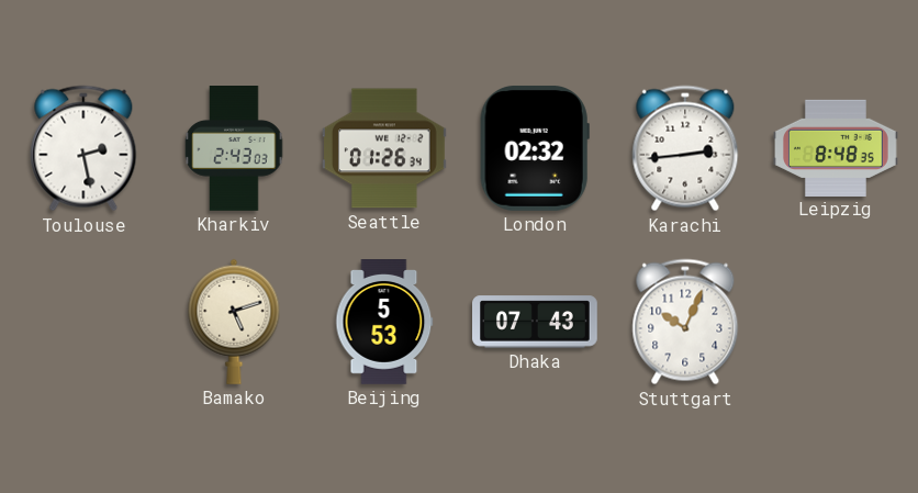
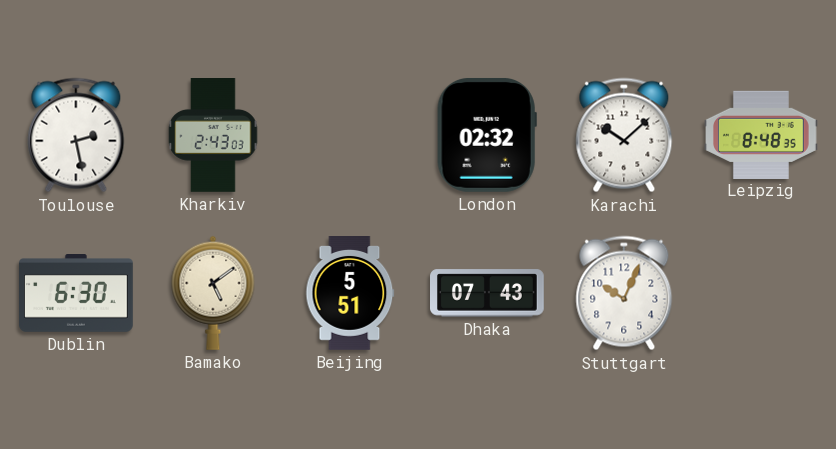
Seattle: 01:26 -> none
Karachi: 2:44 -> 10:08
Dublin: none -> 6:30
Bamako: 5:12 -> 5:09
Beijing: 5:53 -> 5:51
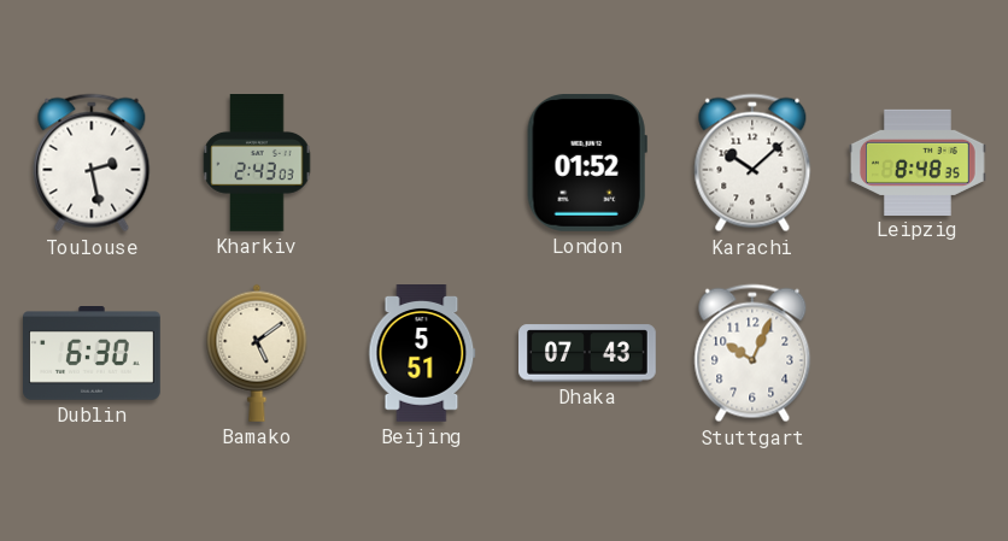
London: 02:32 -> 01:52
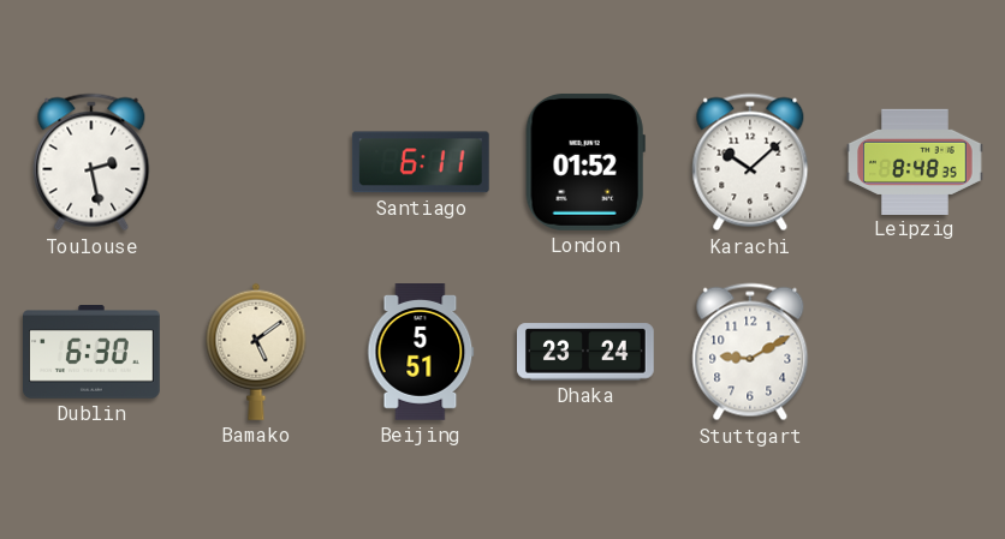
Kharkiv: 2:43 -> none
Santiago: none -> 6:11
Dhaka: 07:43 -> 23:24
Stuttgart: 10:04 -> 9:10
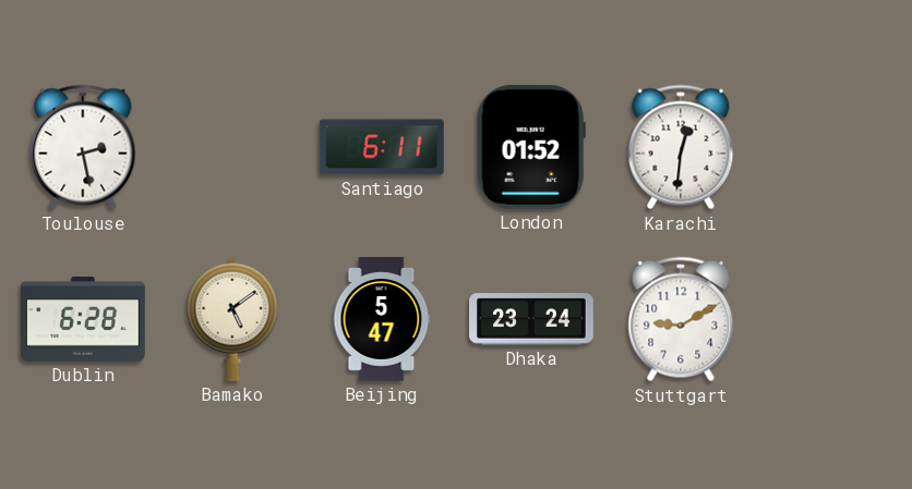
Karachi: 10:08 -> 12:31
Leipzig: 8:48 -> none
Dublin: 6:30 -> 6:28
Beijing: 5:51 -> 5:47
